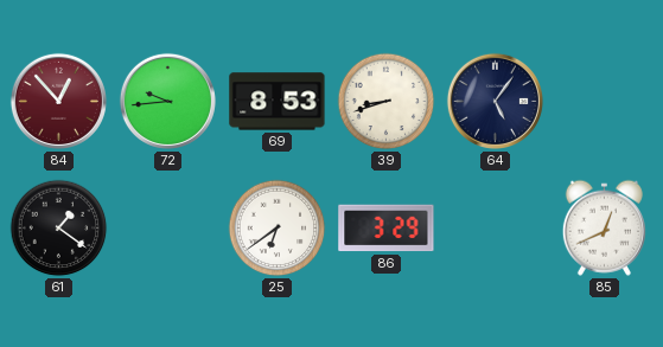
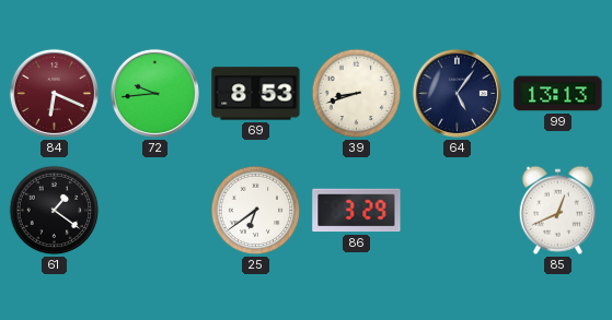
84: 12:53 -> 6:19
99: none -> 13:13
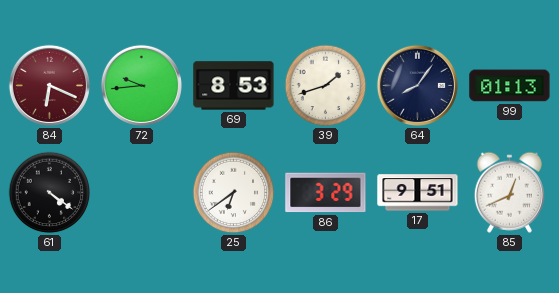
39: 8:42 -> 1:42
64: 5:06 -> 8:06
99: 13:13 -> 01:13
61: 1:21 -> 4:21
17: none -> 9:51
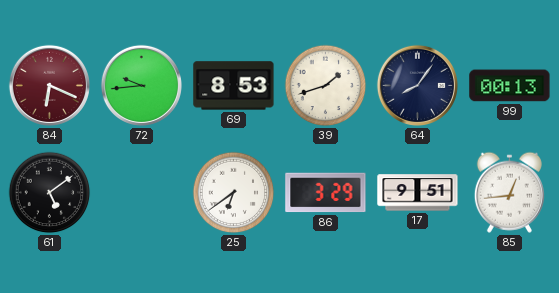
99: 01:13 -> 00:13
61: 4:21 -> 5:09
85: 12:41 -> 12:44
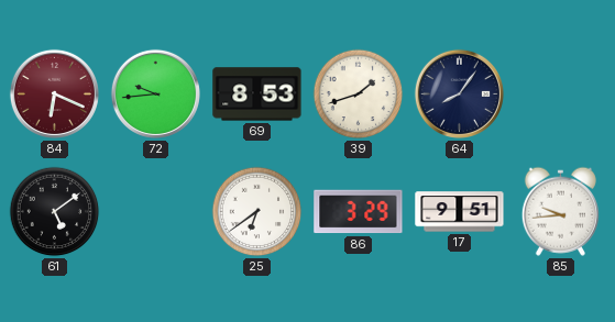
99: 00:13 -> none
85: 12:44 -> 9:44
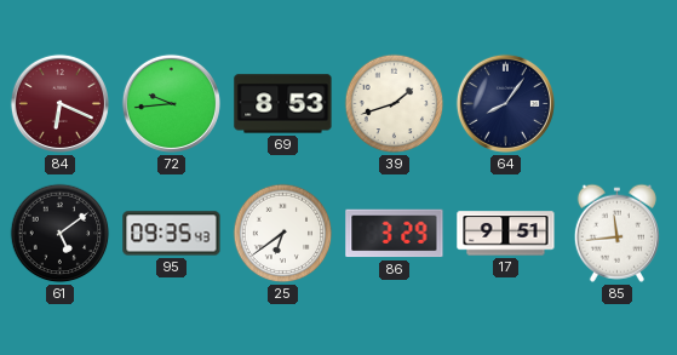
95: none -> 09:35
85: 9:44 -> 11:44
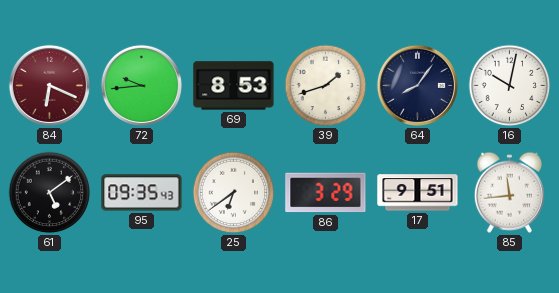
16: none -> 10:02
